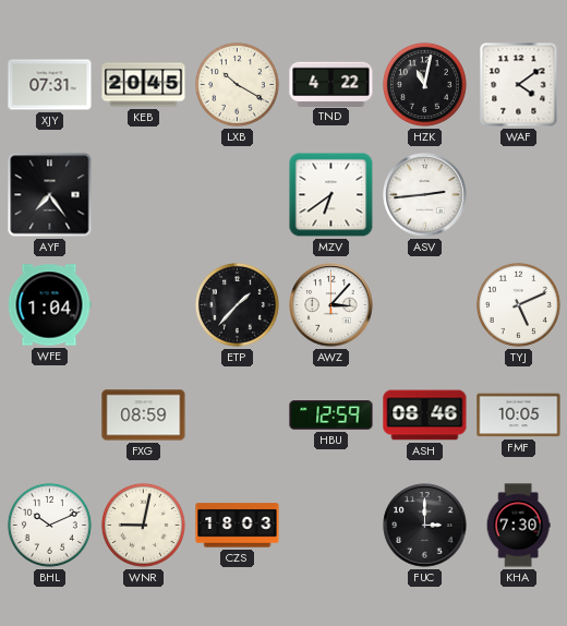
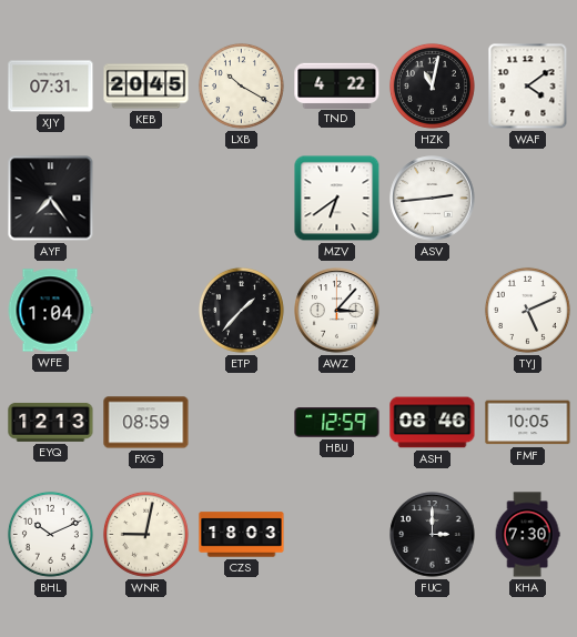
EYQ: none -> 12:13
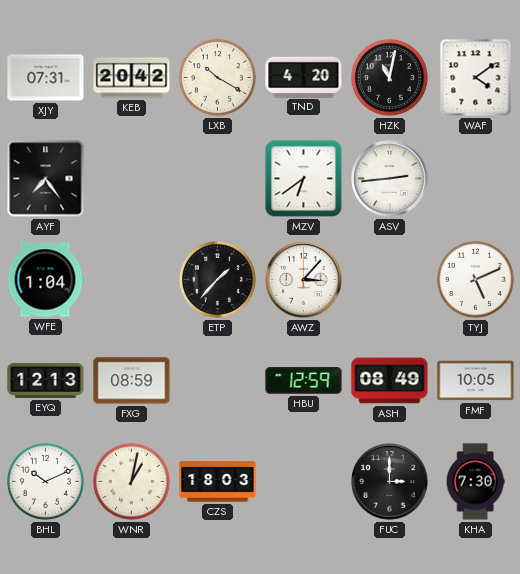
KEB: 20:45 -> 20:42
TND: 4:22 -> 4:20
ASH: 08:46 -> 08:49
WNR: 9:02 -> 1:02
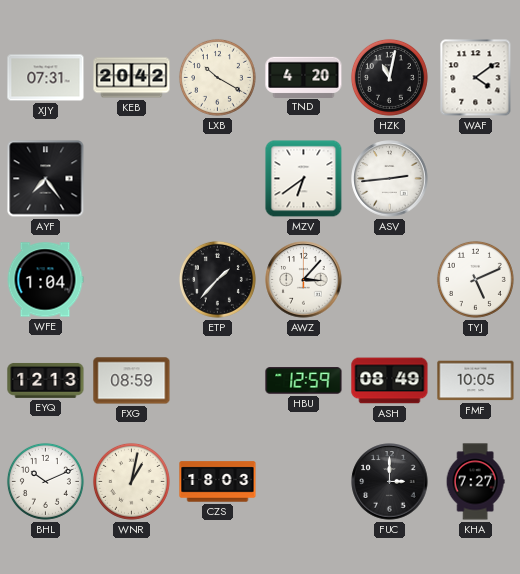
KHA: 7:30 -> 7:27
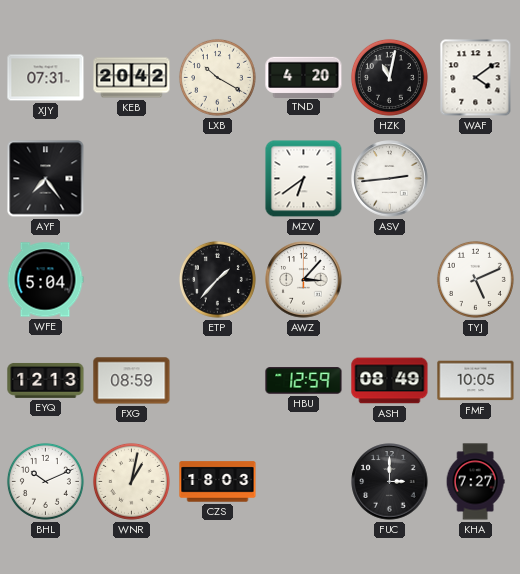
WFE: 1:04 -> 5:04
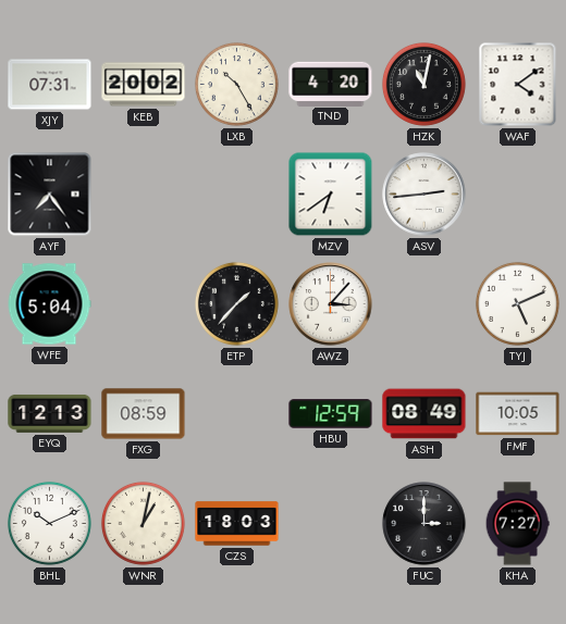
KEB: 20:42 -> 20:02
LXB: 10:20 -> 10:25
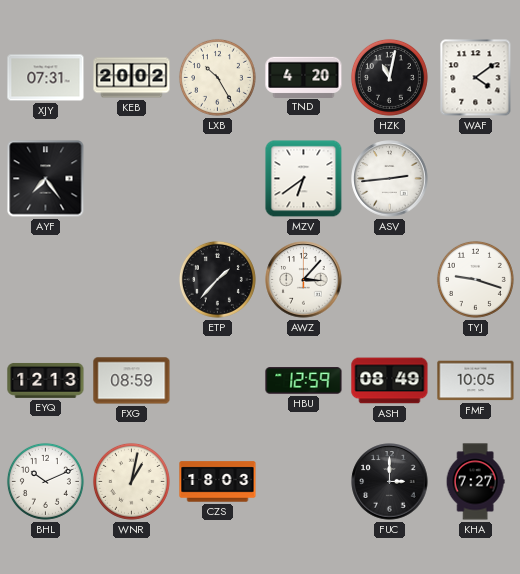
WFE: 5:04 -> none
TYJ: 5:11 -> 9:18
